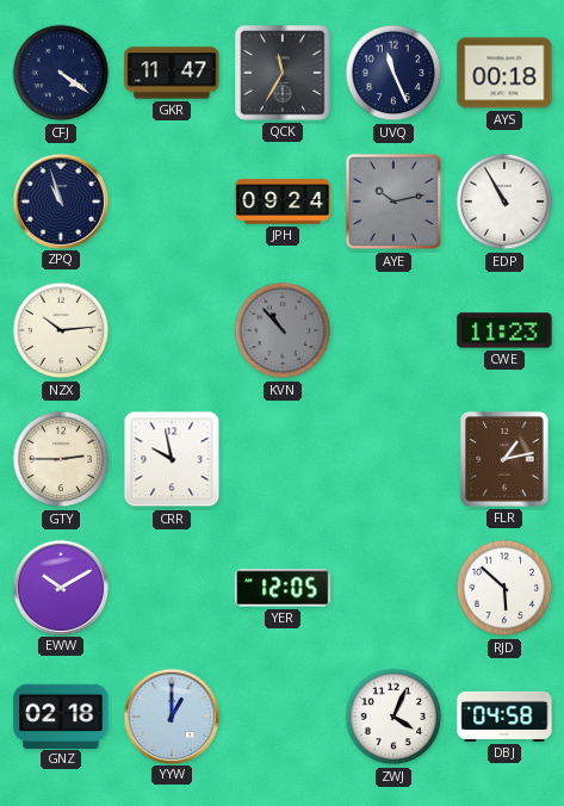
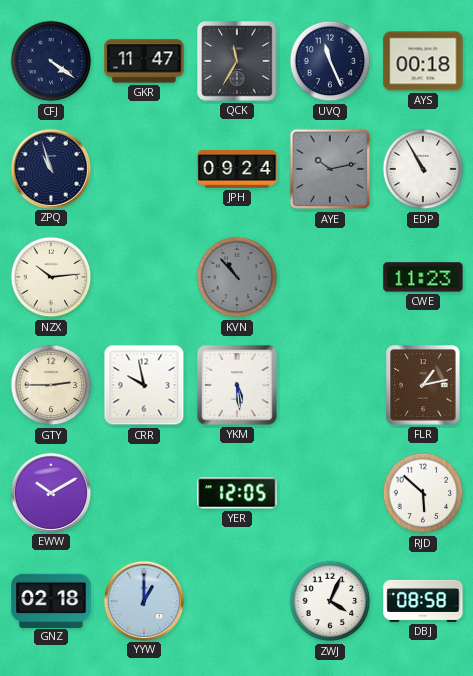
YKM: none -> 5:29
DBJ: 04:58 -> 08:58
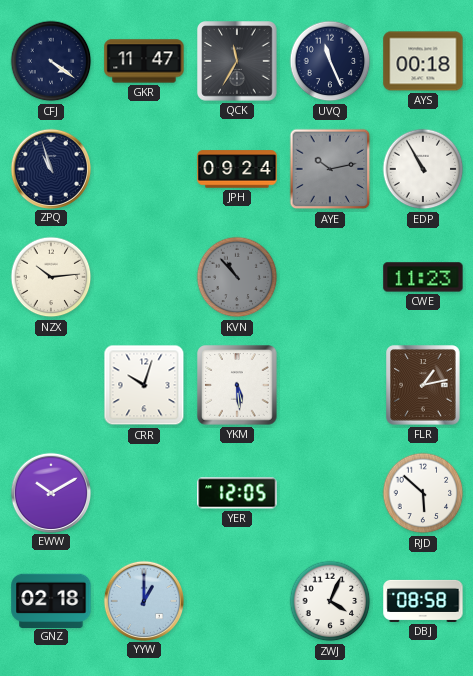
GTY: 2:45 -> none
CRR: 9:58 -> 10:03
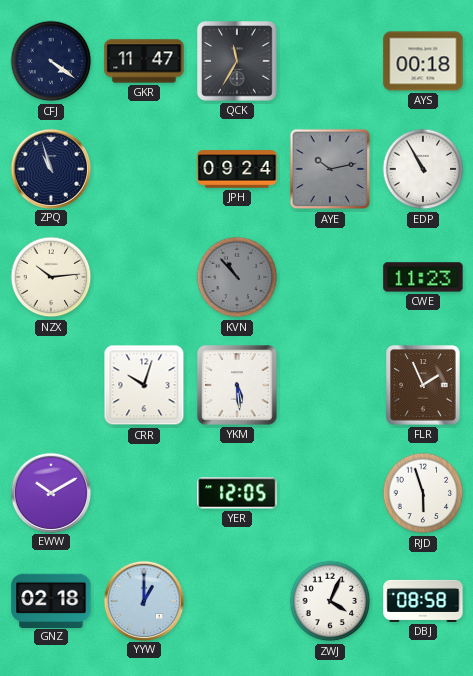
UVQ: 11:26 -> none
FLR: 1:13 -> 1:56
RJD: 5:52 -> 5:57
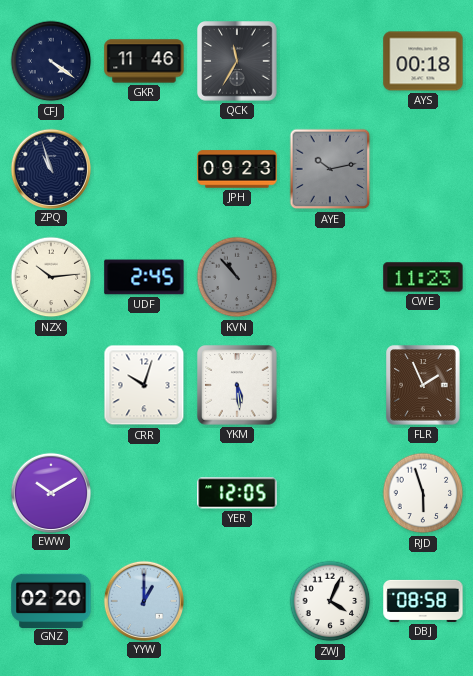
GKR: 11:47 -> 11:46
JPH: 09:24 -> 09:23
EDP: 10:55 -> none
UDF: none -> 2:45
GNZ: 02:18 -> 02:20
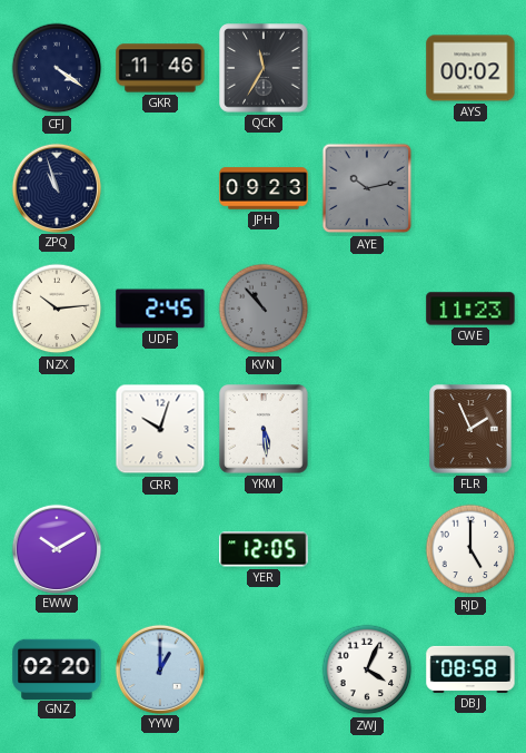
AYS: 00:18 -> 00:02
RJD: 5:57 -> 5:00
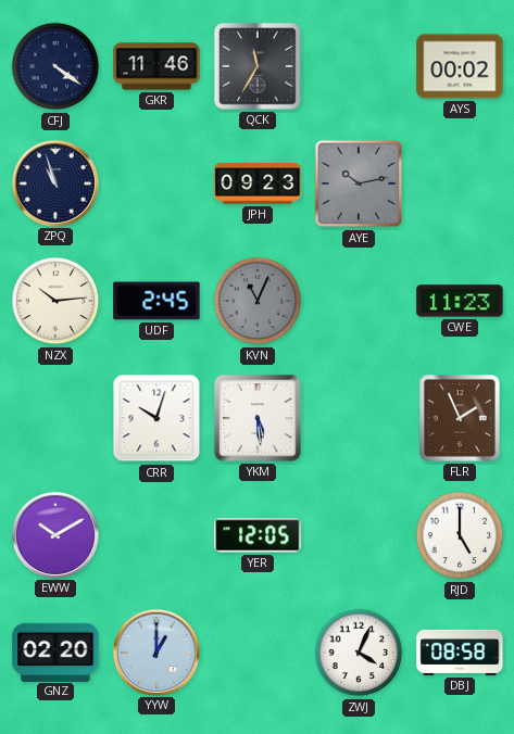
KVN: 10:53 -> 11:04
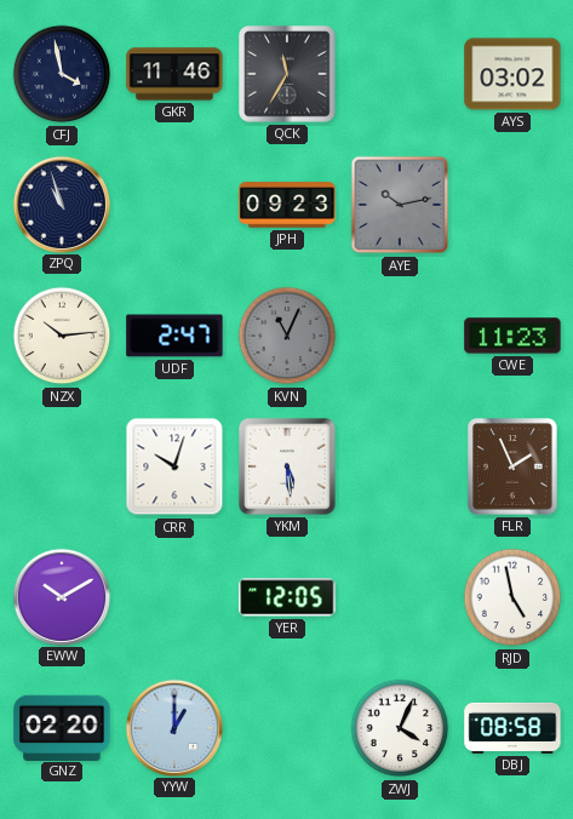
CFJ: 4:21 -> 3:58
AYS: 00:02 -> 03:02
UDF: 2:45 -> 2:47
RJD: 5:00 -> 4:58
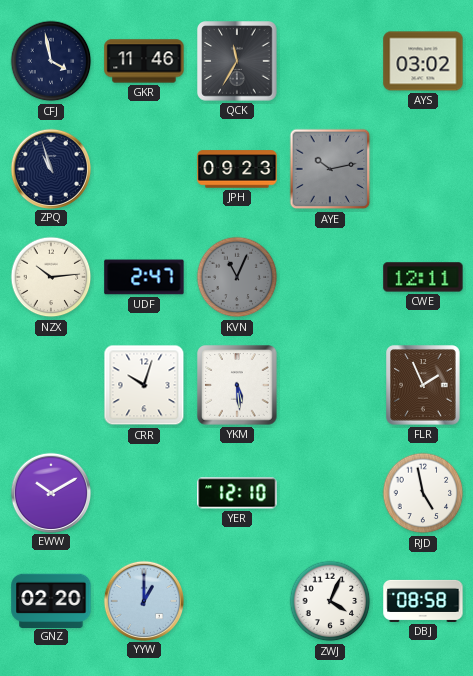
CWE: 11:23 -> 12:11
YER: 12:05 -> 12:10
